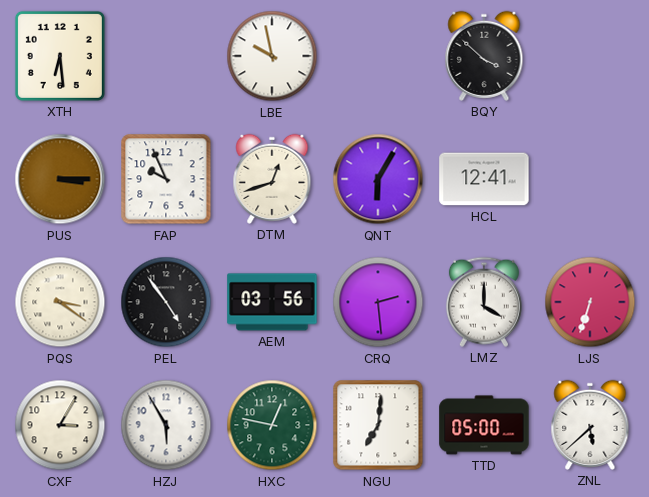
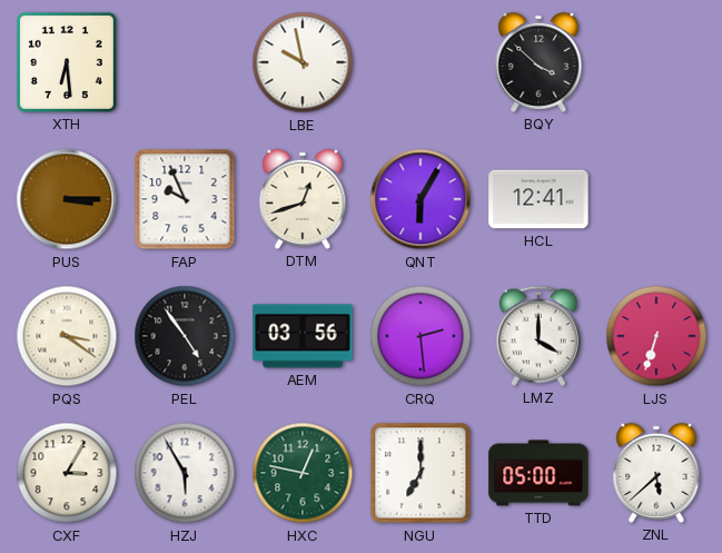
NGU: 7:01 -> 7:00
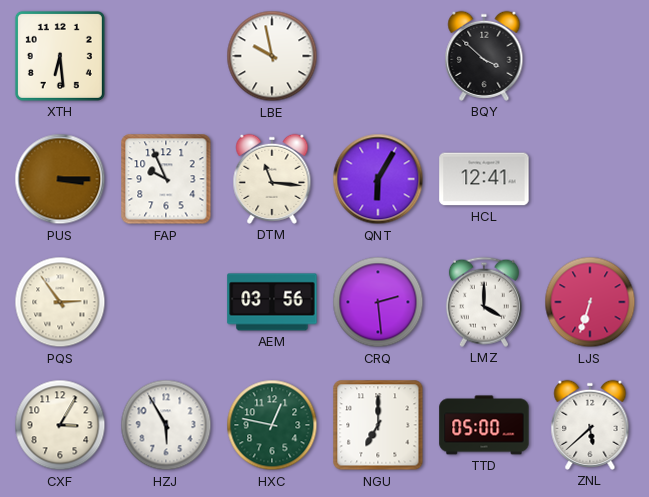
DTM: 12:42 -> 11:16
PQS: 3:21 -> 2:54
PEL: 4:54 -> none
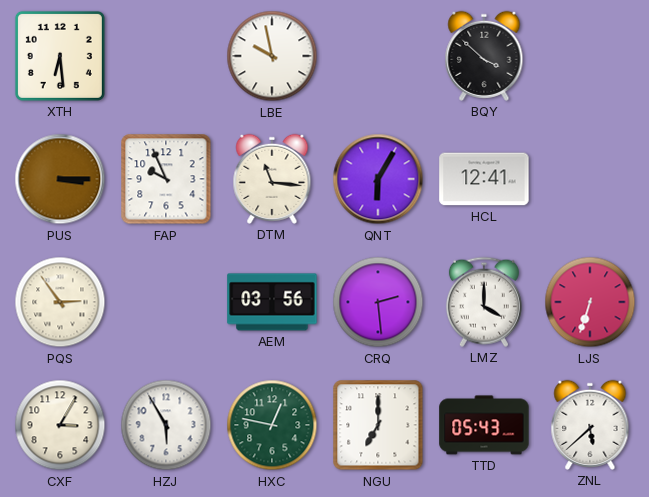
TTD: 05:00 -> 05:43
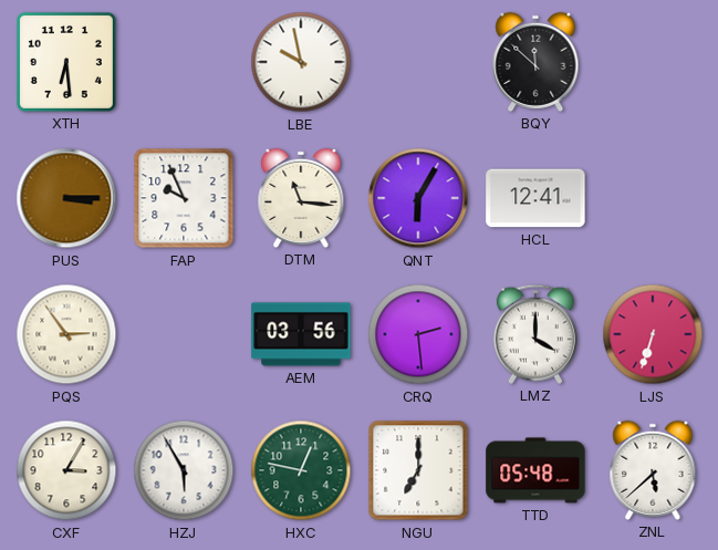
BQY: 3:52 -> 11:52
TTD: 05:43 -> 05:48
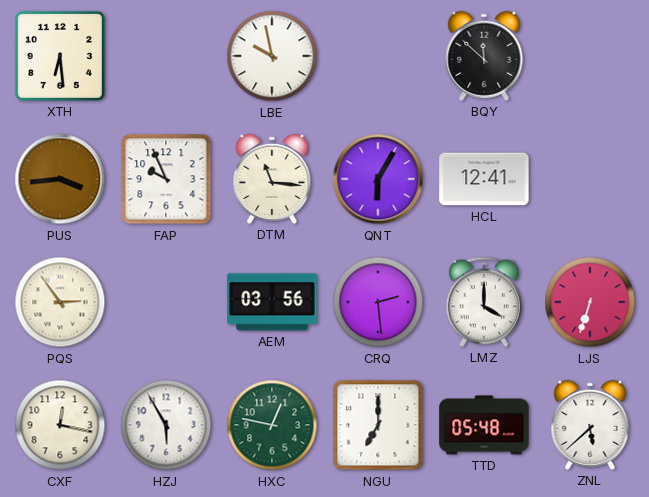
PUS: 3:15 -> 3:44
CXF: 3:05 -> 12:17
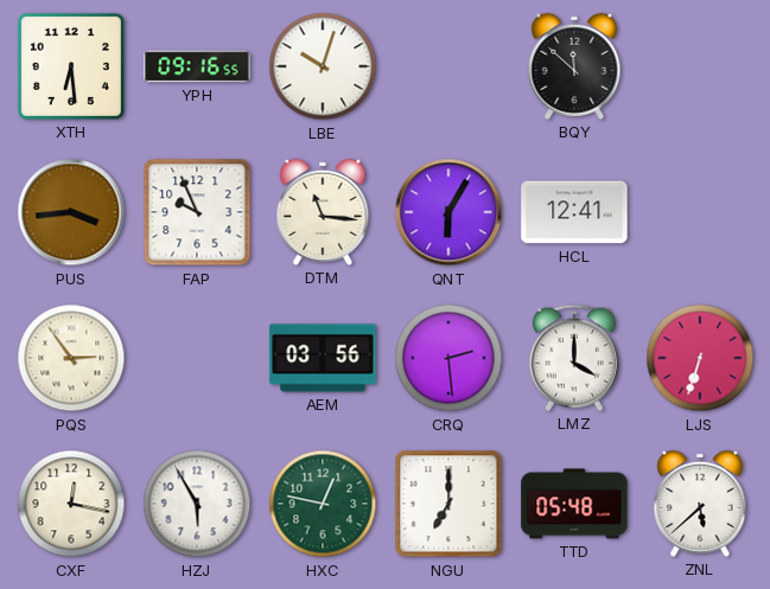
YPH: none -> 09:16
LBE: 9:58 -> 10:03
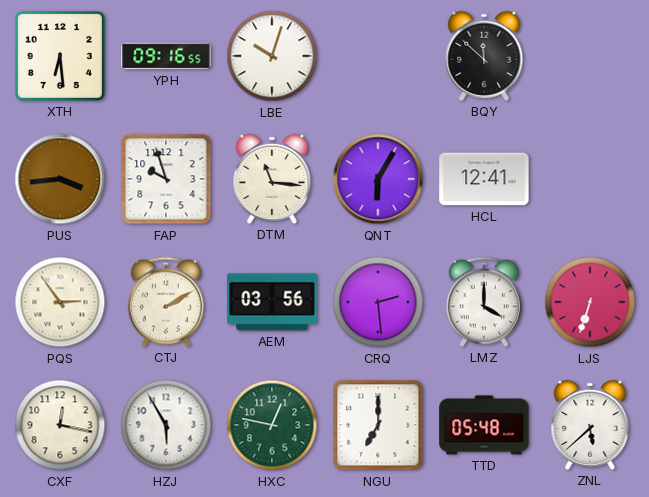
FAP: 9:56 -> 9:57
CTJ: none -> 2:10
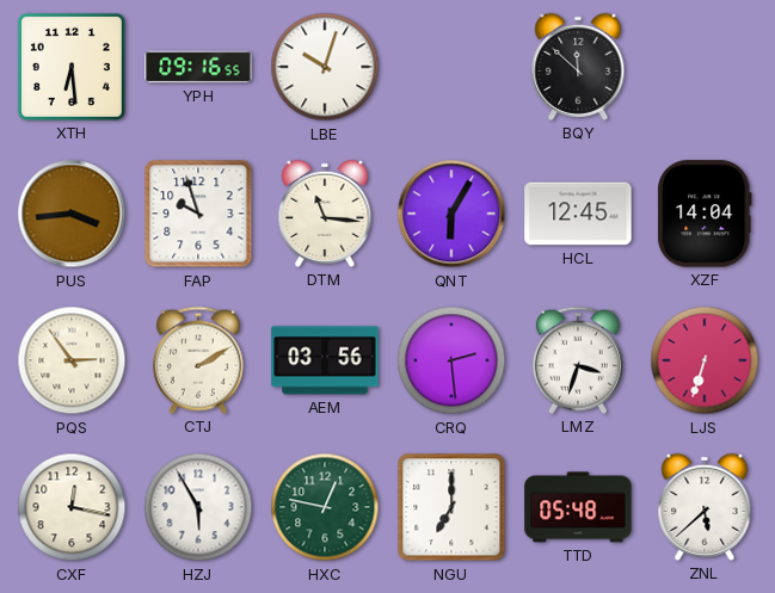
HCL: 12:41 -> 12:45
XZF: none -> 14:04
LMZ: 4:00 -> 3:33
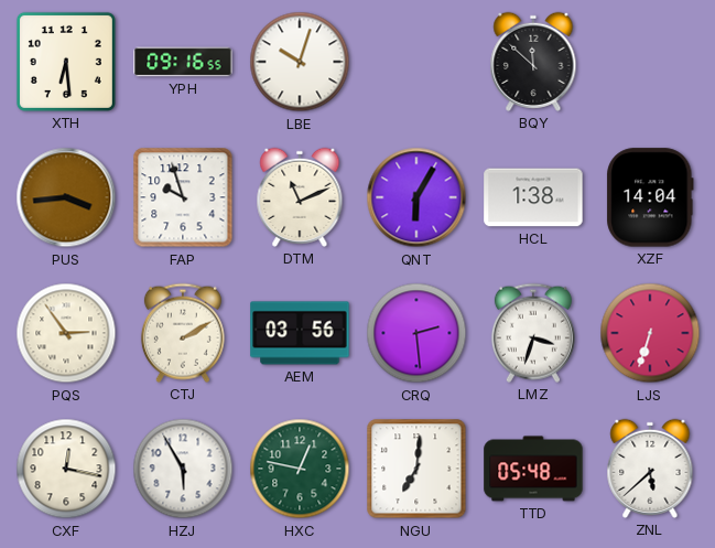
DTM: 11:16 -> 11:11
HCL: 12:45 -> 1:38
NGU: 7:00 -> 7:01
